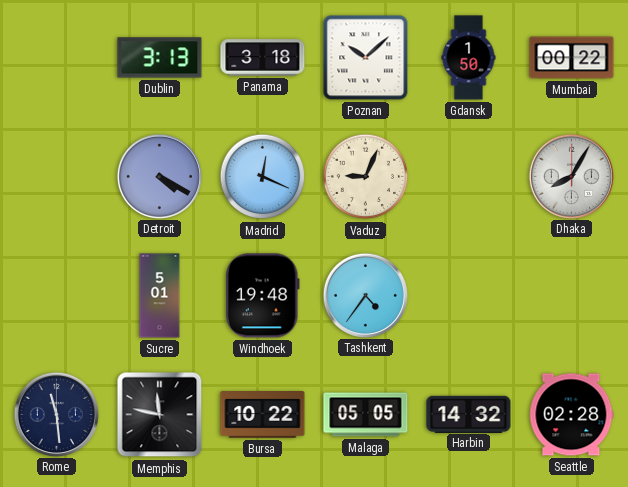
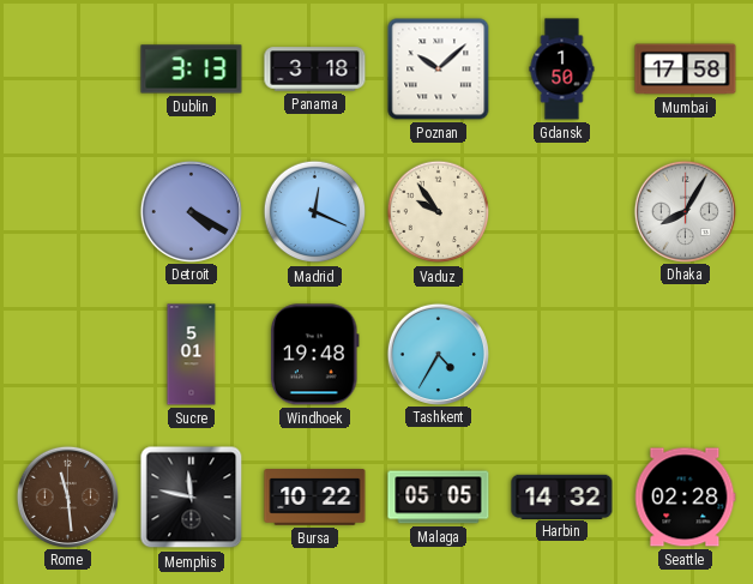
Mumbai: 00:22 -> 17:58
Vaduz: 9:04 -> 9:54
Tashkent: 4:36 -> 4:35
Rome dial: navy -> brown
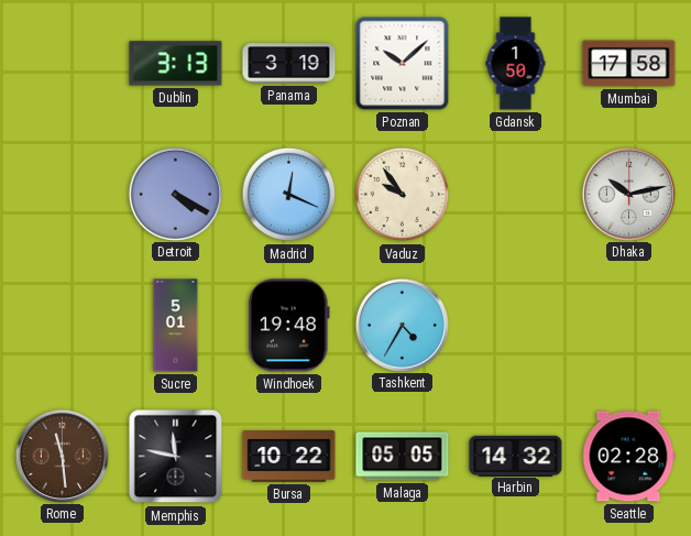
Panama: 3:18 -> 3:19
Dhaka: 8:05 -> 10:13
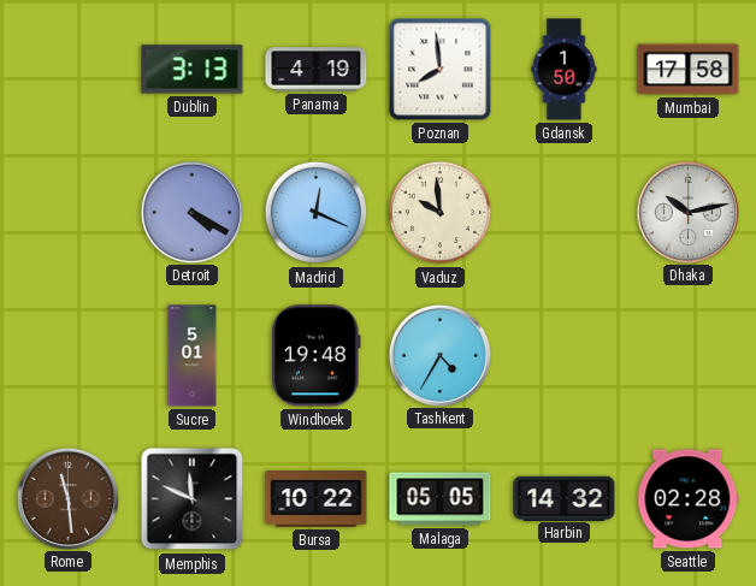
Panama: 3:19 -> 4:19
Poznan: 10:08 -> 7:59
Vaduz: 9:54 -> 9:59
Memphis: 11:47 -> 11:49
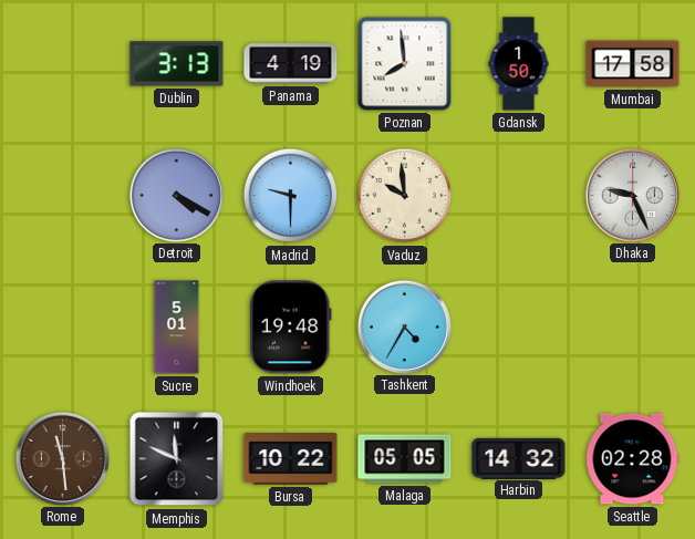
Madrid: 12:19 -> 9:30
Dhaka: 10:13 -> 9:26
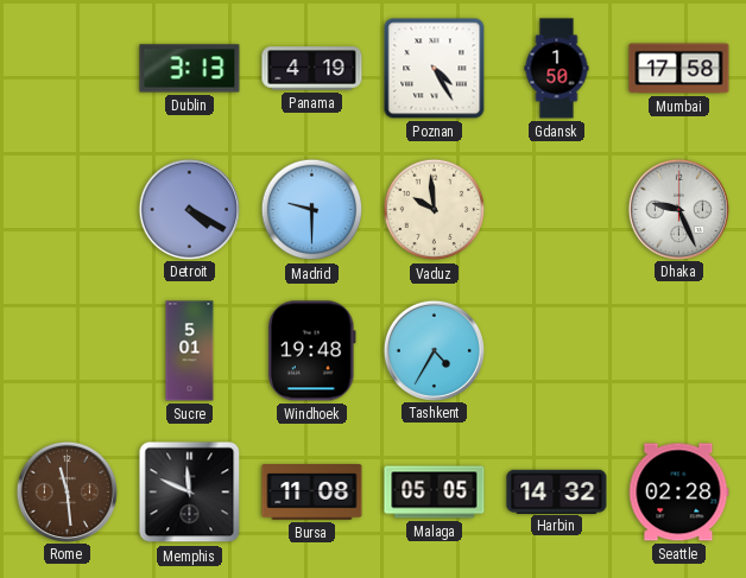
Poznan: 7:59 -> 4:25
Bursa: 10:22 -> 11:08
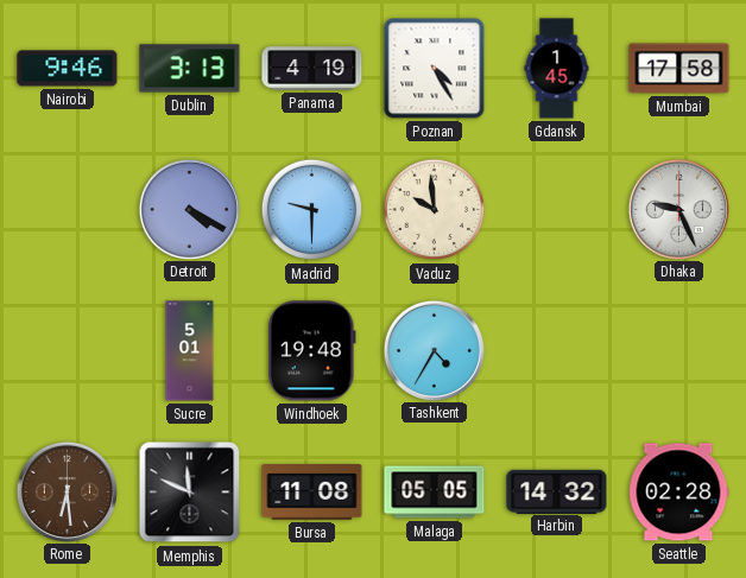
Nairobi: none -> 9:46
Gdansk: 1:50 -> 1:45
Rome: 11:29 -> 6:29
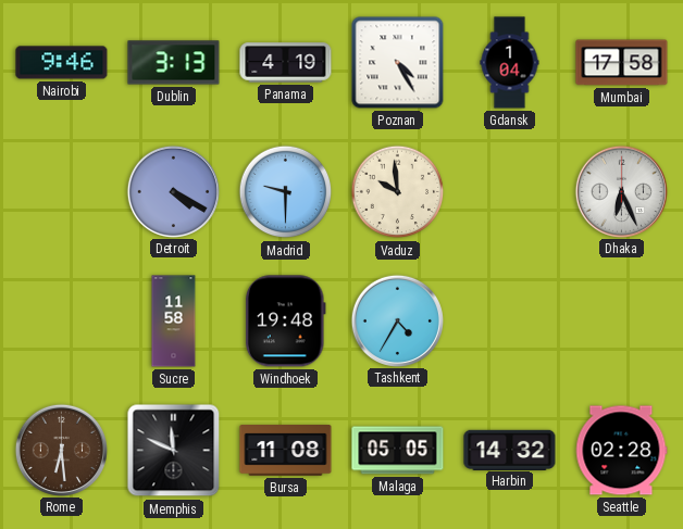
Gdansk: 1:45 -> 1:04
Dhaka: 9:26 -> 6:26
Sucre: 5:01 -> 11:58
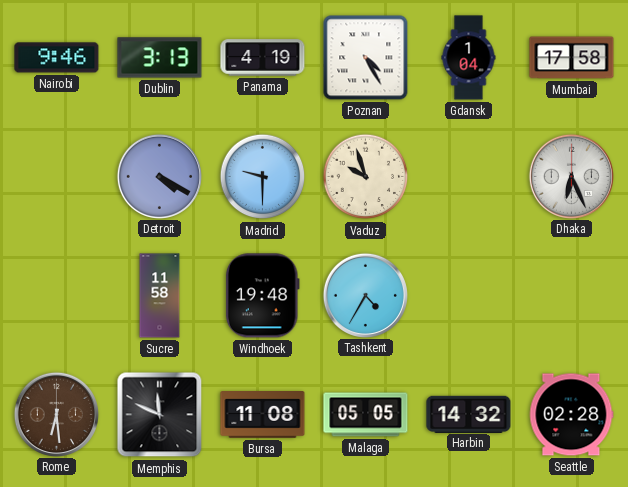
Vaduz: 9:59 -> 9:57
